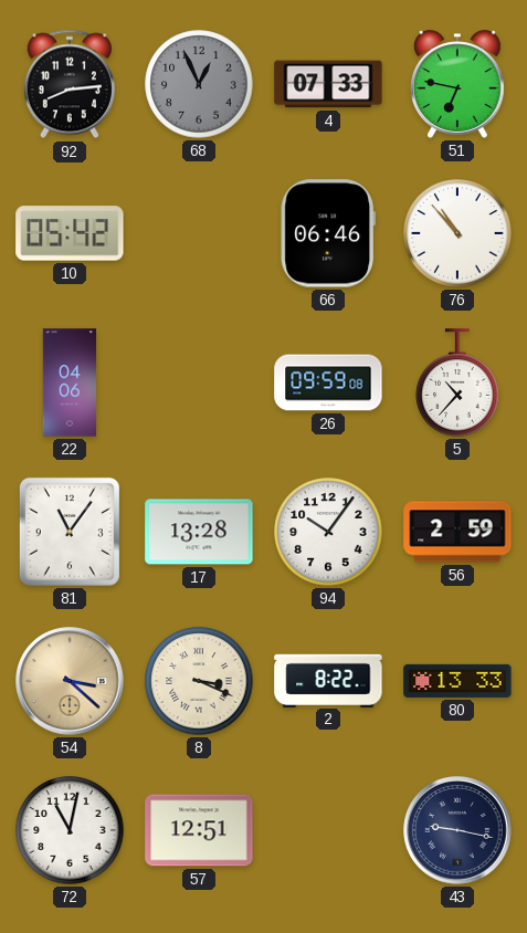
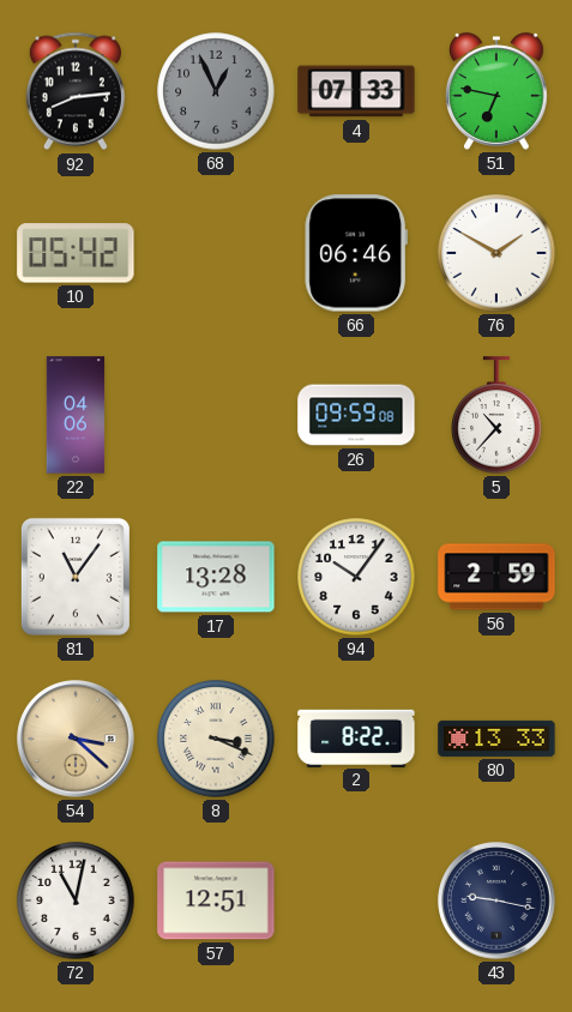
76: 10:53 -> 1:50
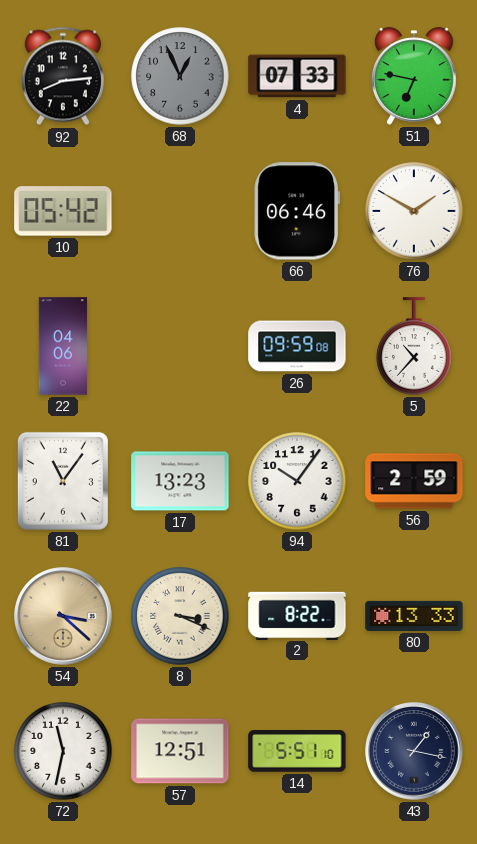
17: 13:28 -> 13:23
72: 11:02 -> 11:32
14: none -> 5:51
43: 9:17 -> 1:17
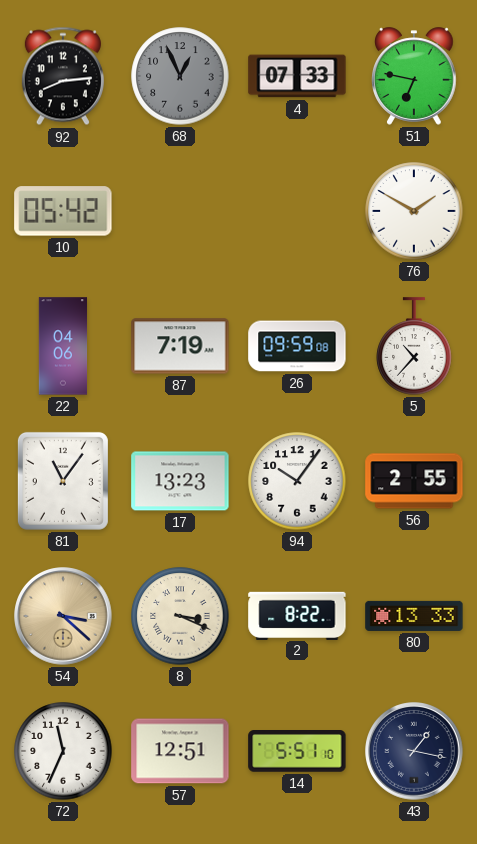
66: 06:46 -> none
87: none -> 7:19
56: 2:59 -> 2:55
72: 11:32 -> 11:34
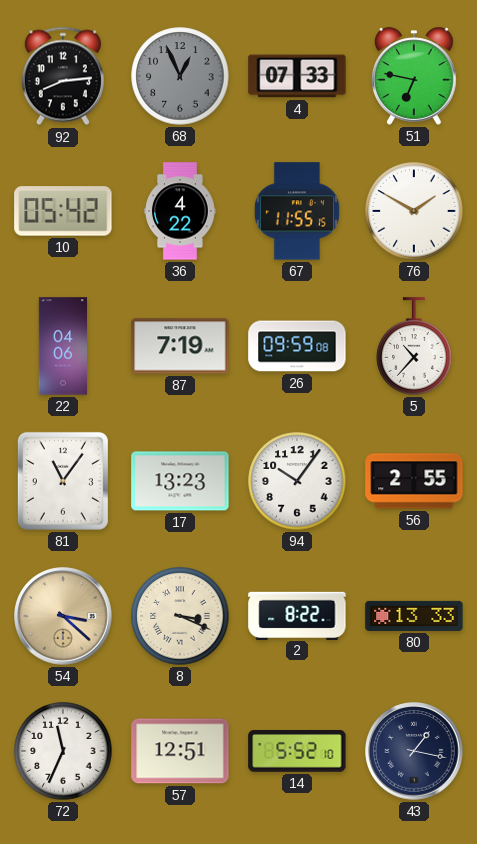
36: none -> 4:22
67: none -> 11:55
14: 5:51 -> 5:52
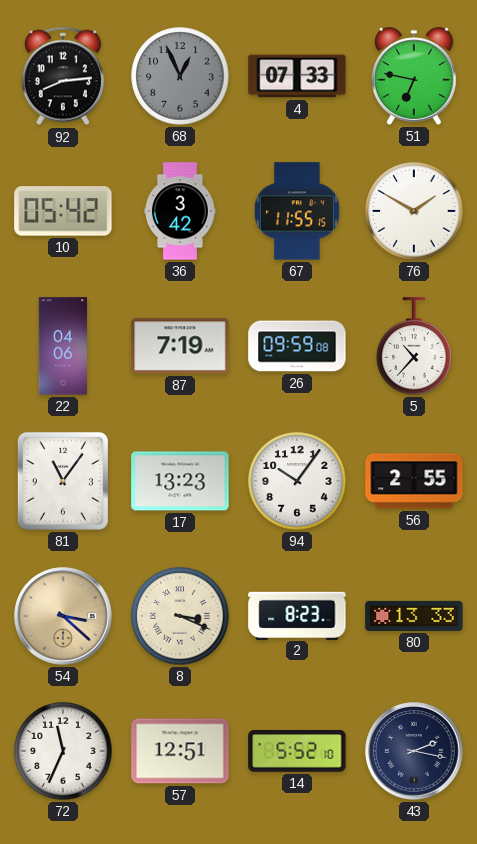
36: 4:22 -> 3:42
2: 8:22 -> 8:23
43: 1:17 -> 2:17
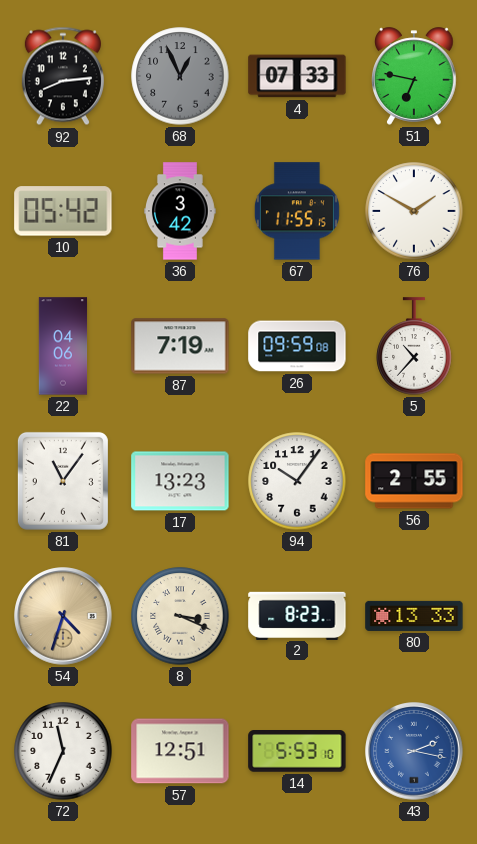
54: 3:22 -> 4:33
14: 5:52 -> 5:53
43 dial: navy -> blue
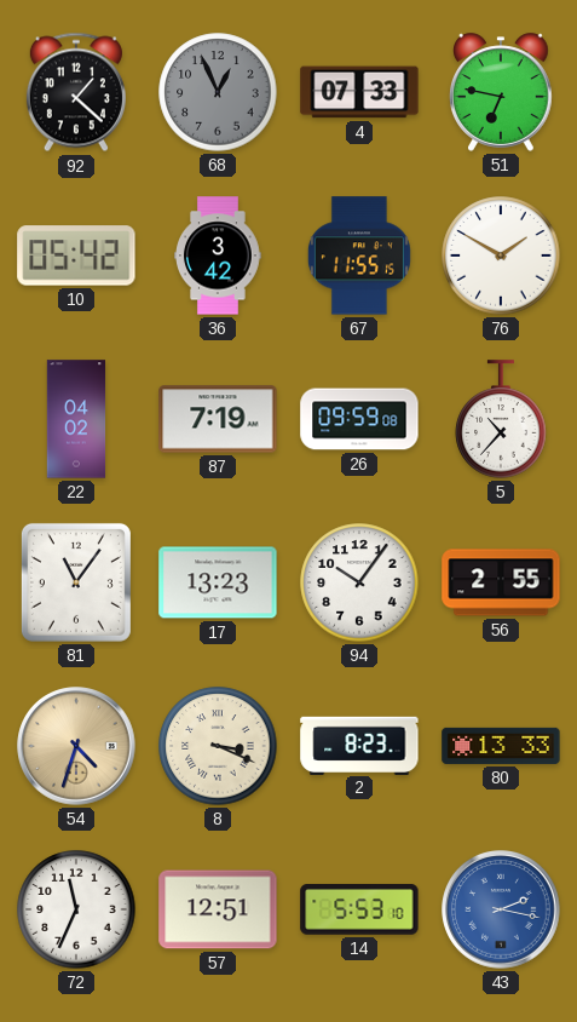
92: 8:14 -> 1:22
22: 04:06 -> 04:02
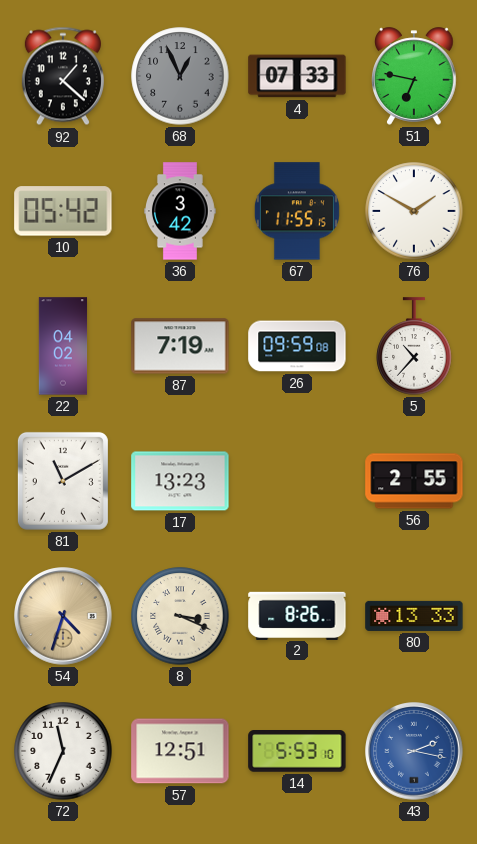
81: 11:06 -> 11:10
94: 10:06 -> none
2: 8:23 -> 8:26
